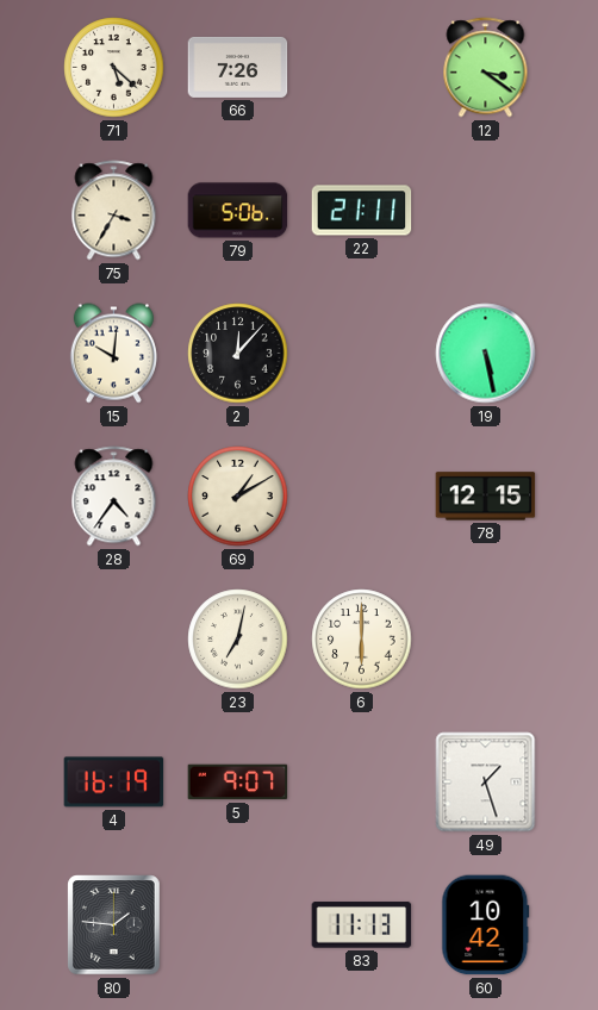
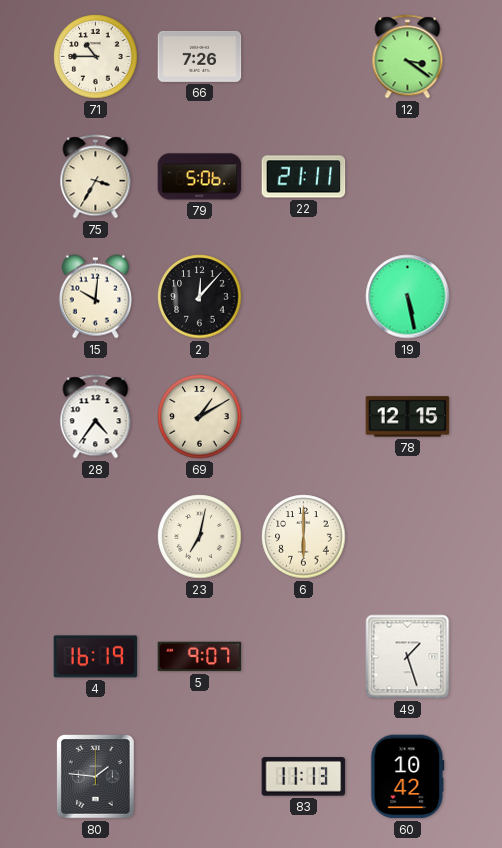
71: 5:22 -> 10:45
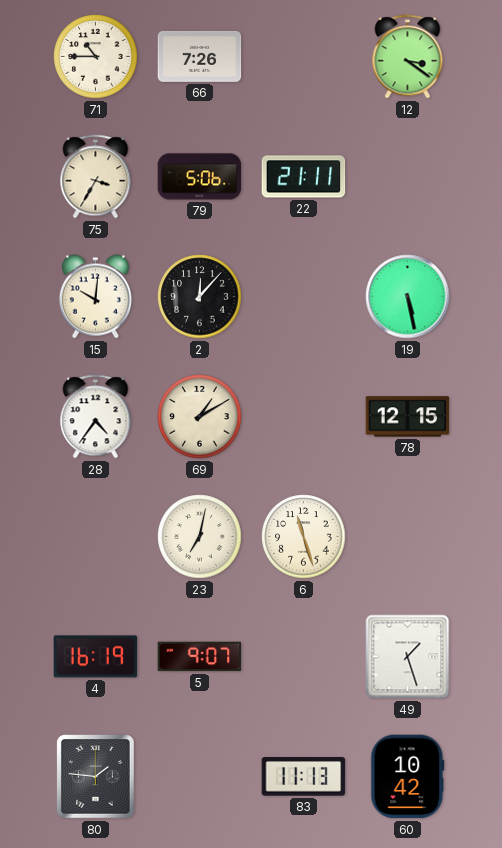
6: 6:00 -> 11:27
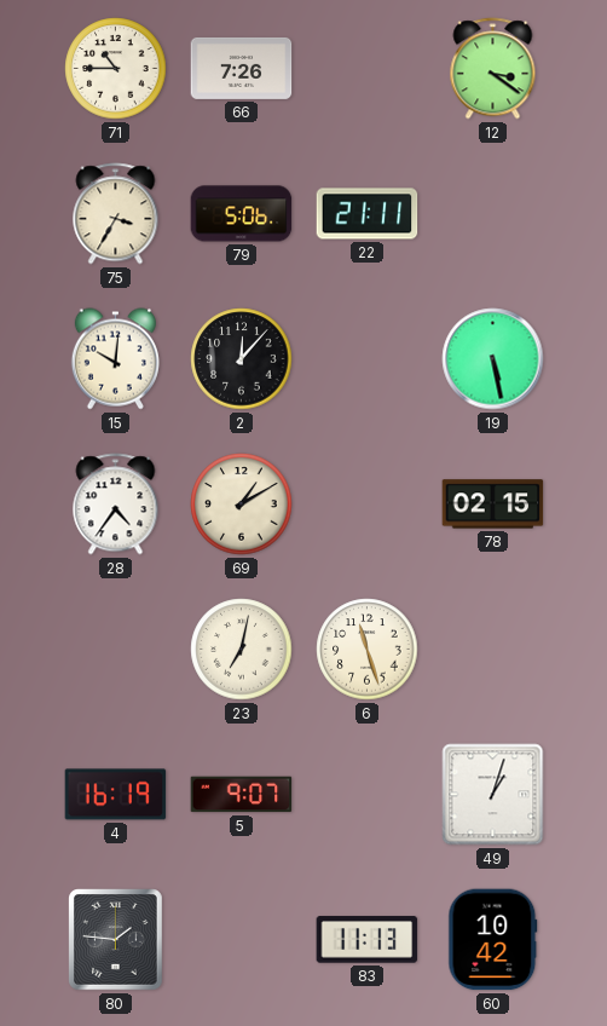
78: 12:15 -> 02:15
49: 1:27 -> 1:03
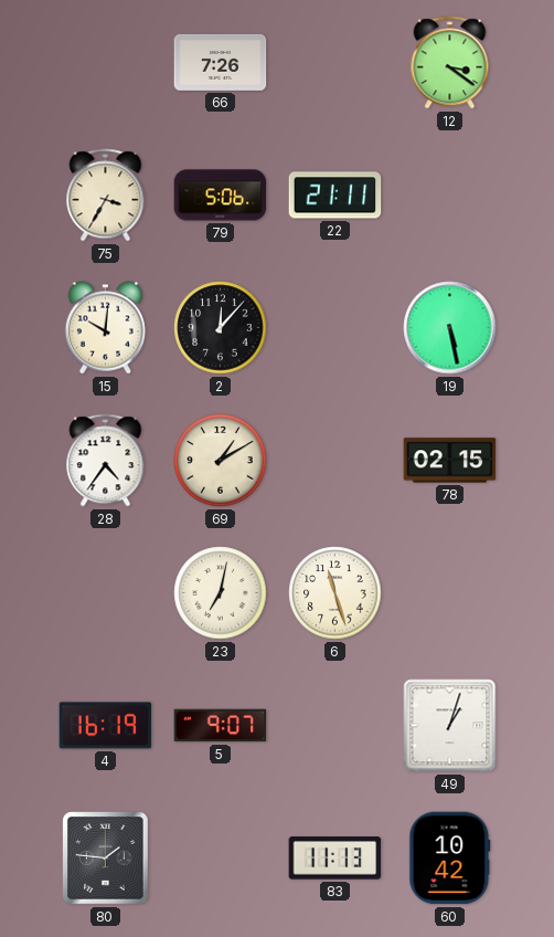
71: 10:45 -> none
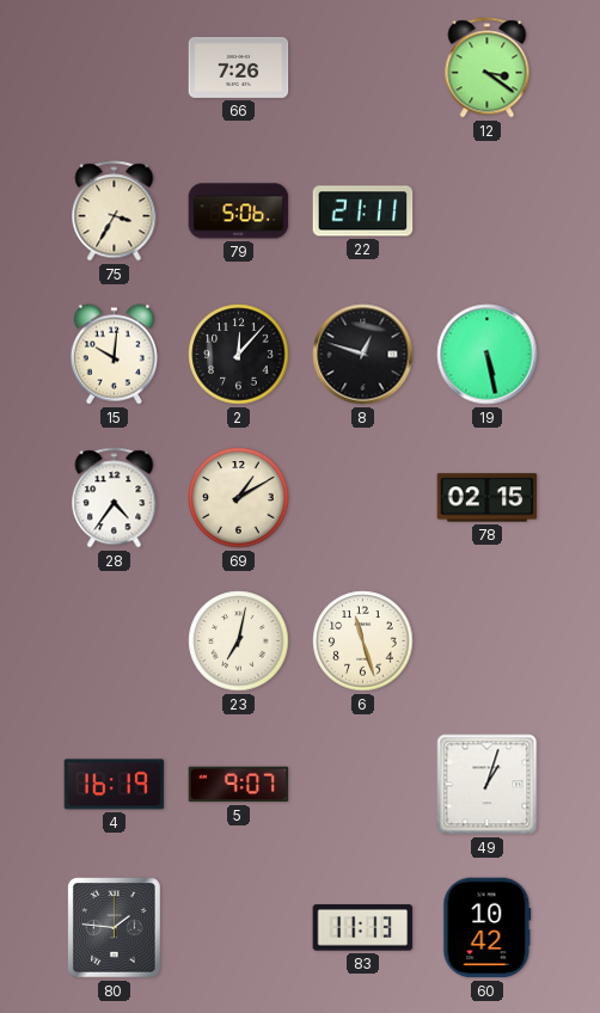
8: none -> 12:48
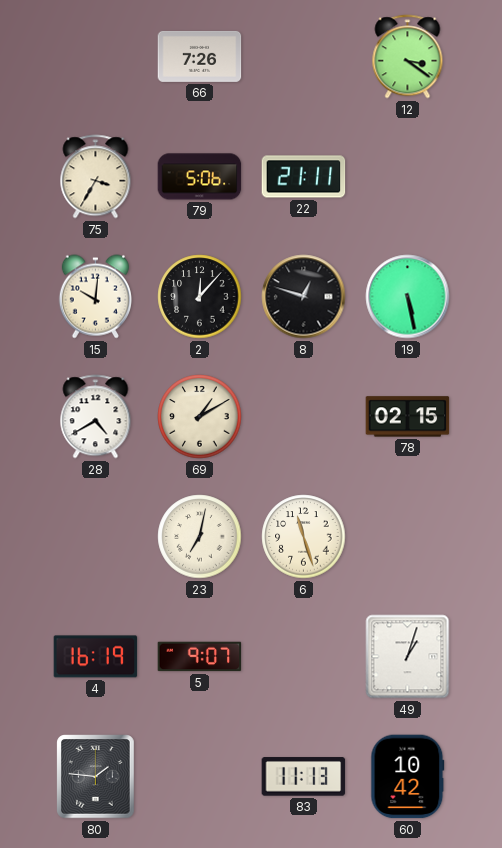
28: 4:36 -> 4:40
